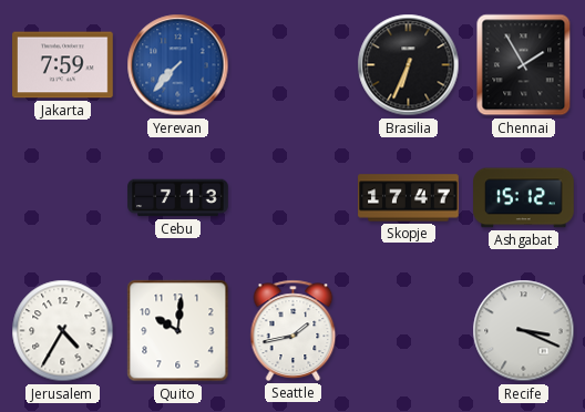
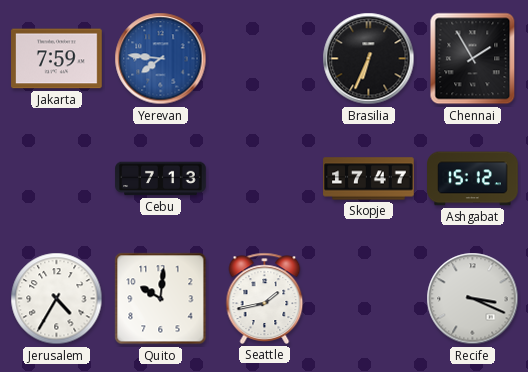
Yerevan: 7:37 -> 7:46
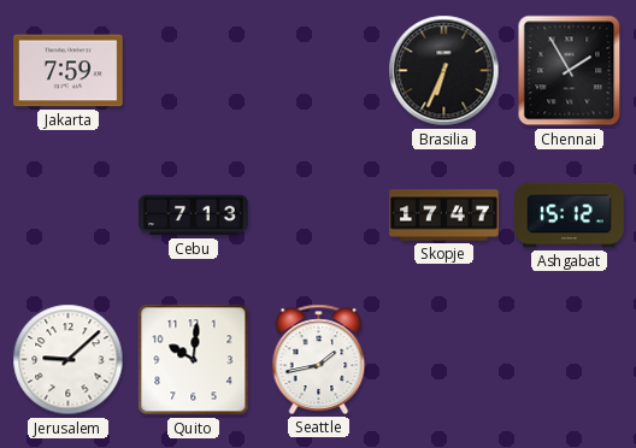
Yerevan: 7:46 -> none
Jerusalem: 4:35 -> 9:08
Recife: 3:19 -> none
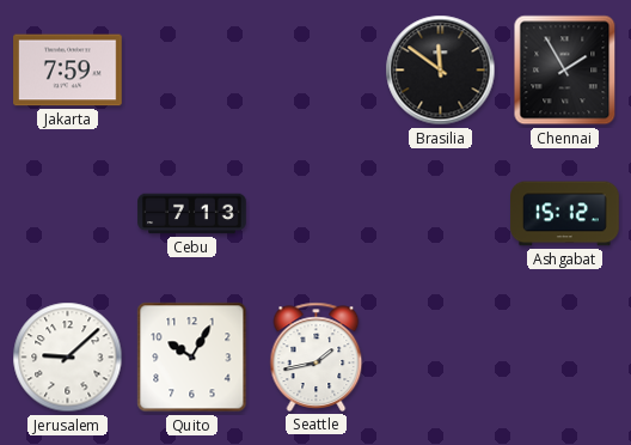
Brasilia: 6:34 -> 11:51
Skopje: 17:47 -> none
Quito: 10:01 -> 10:05
